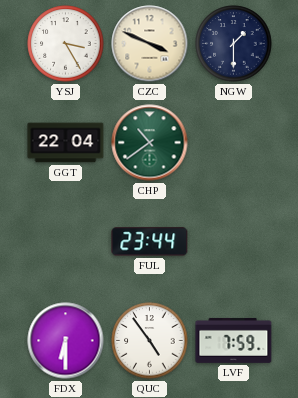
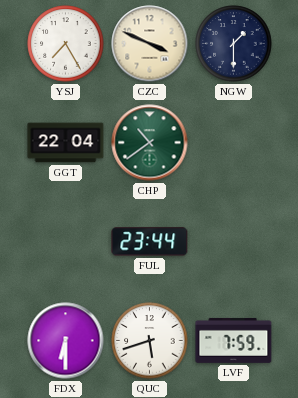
YSJ: 3:25 -> 7:25
QUC: 4:54 -> 5:42
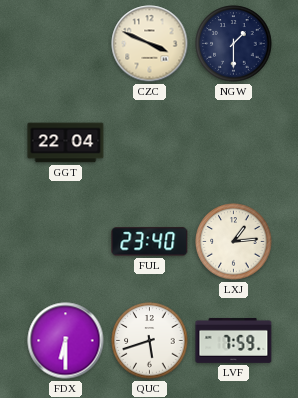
YSJ: 7:25 -> none
CHP: 10:39 -> none
FUL: 23:44 -> 23:40
LXJ: none -> 1:14
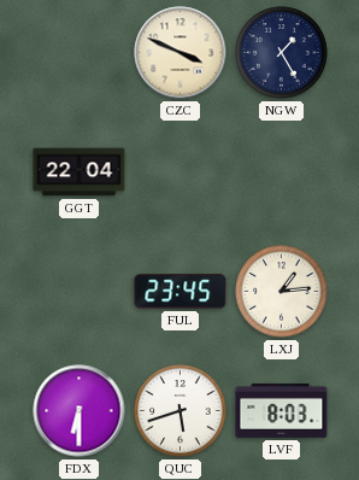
NGW: 1:30 -> 1:25
FUL: 23:40 -> 23:45
LVF: 7:59 -> 8:03
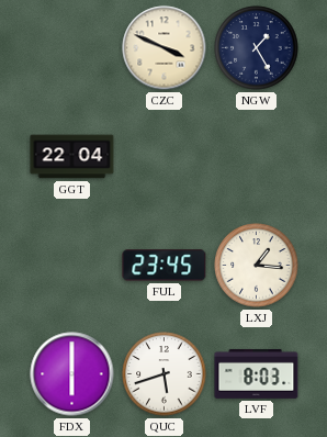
LXJ: 1:14 -> 1:16
FDX: 6:30 -> 6:00
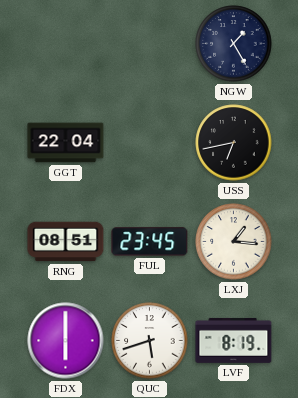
CZC: 3:49 -> none
USS: none -> 6:43
RNG: none -> 08:51
LVF: 8:03 -> 8:19
